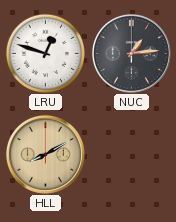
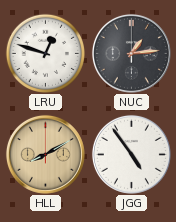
JGG: none -> 4:54
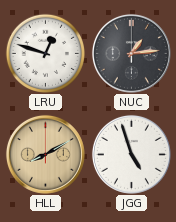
JGG: 4:54 -> 4:57
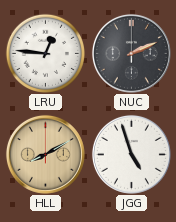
LRU: 12:48 -> 12:46
NUC: 1:14 -> 2:11
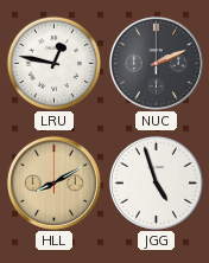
LRU: 12:46 -> 12:47
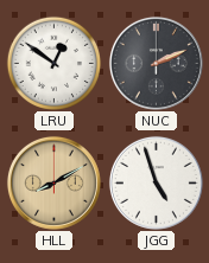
LRU: 12:47 -> 12:51
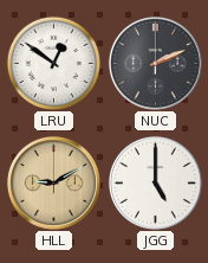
HLL: 8:10 -> 9:10
JGG: 4:57 -> 5:00
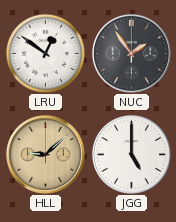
NUC: 2:11 -> 1:54
HLL: 9:10 -> 9:08
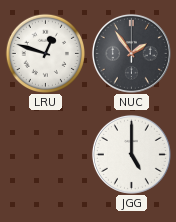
LRU: 12:51 -> 12:48
HLL: 9:08 -> none
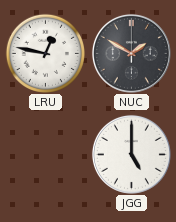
LRU: 12:48 -> 12:47
NUC: 1:54 -> 1:50
